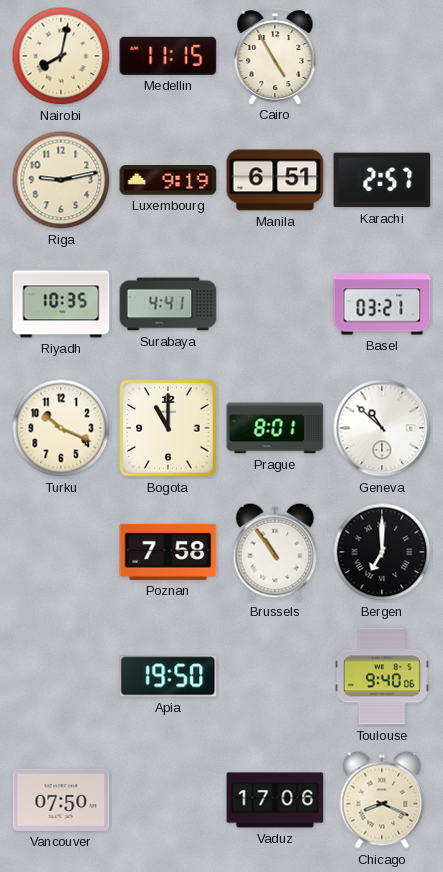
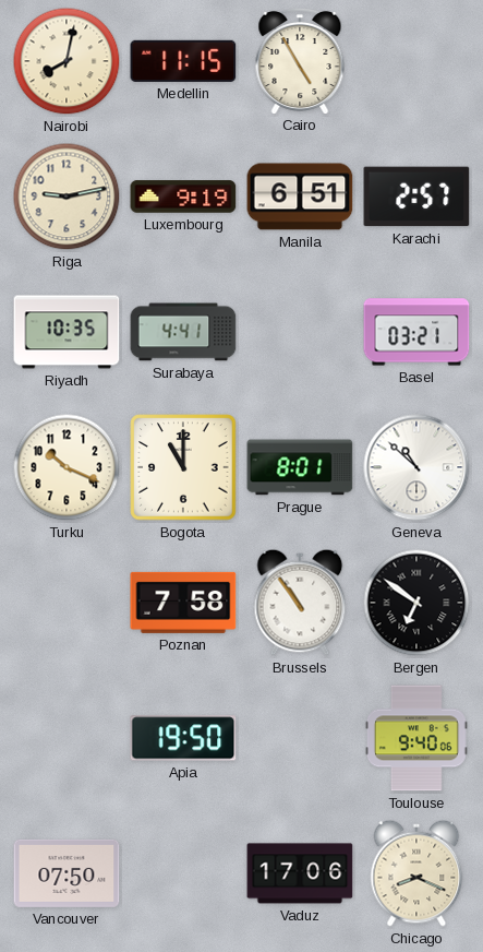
Bergen: 7:00 -> 6:51
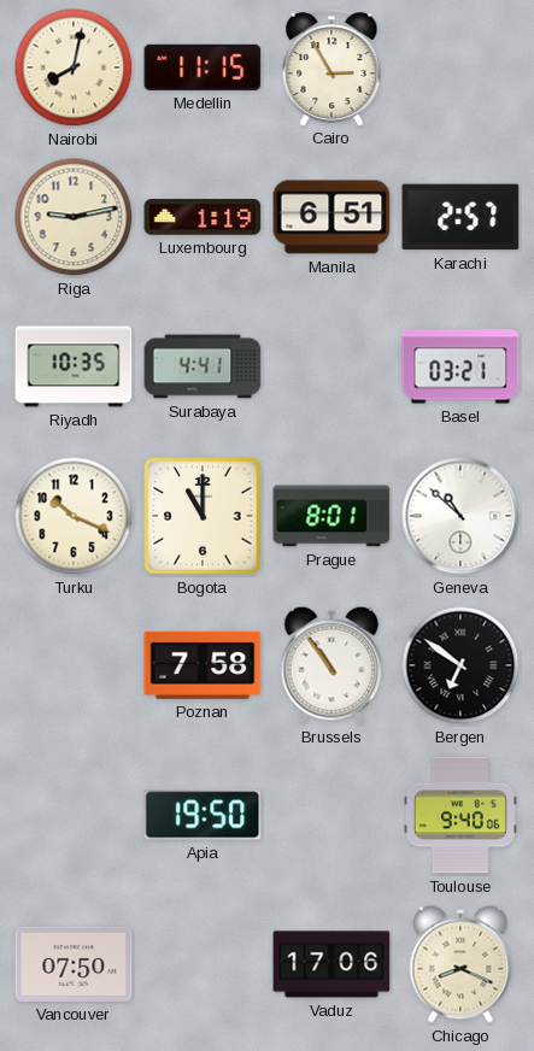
Cairo: 4:55 -> 2:55
Luxembourg: 9:19 -> 1:19
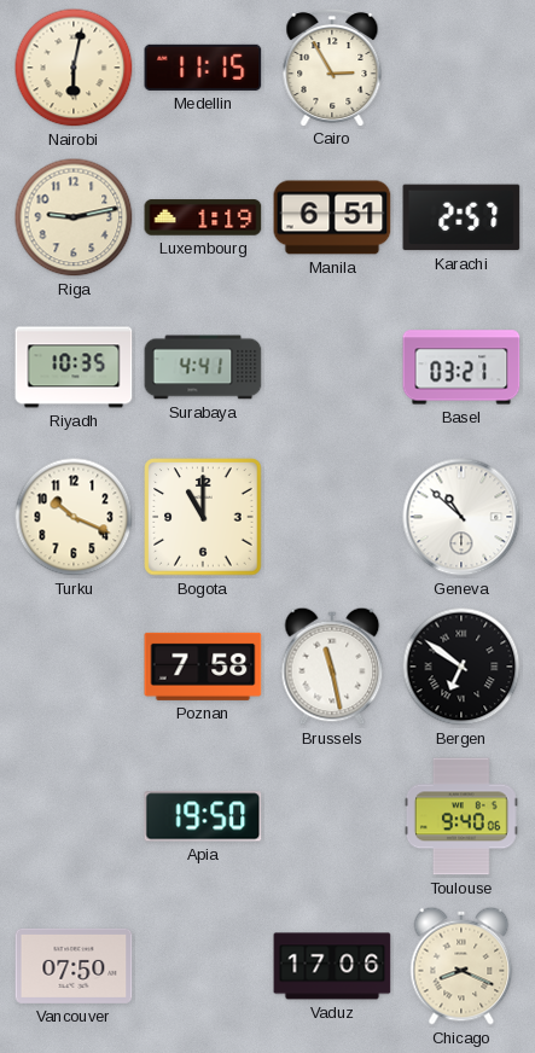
Nairobi: 8:02 -> 6:02
Prague: 8:01 -> none
Brussels: 10:54 -> 11:28
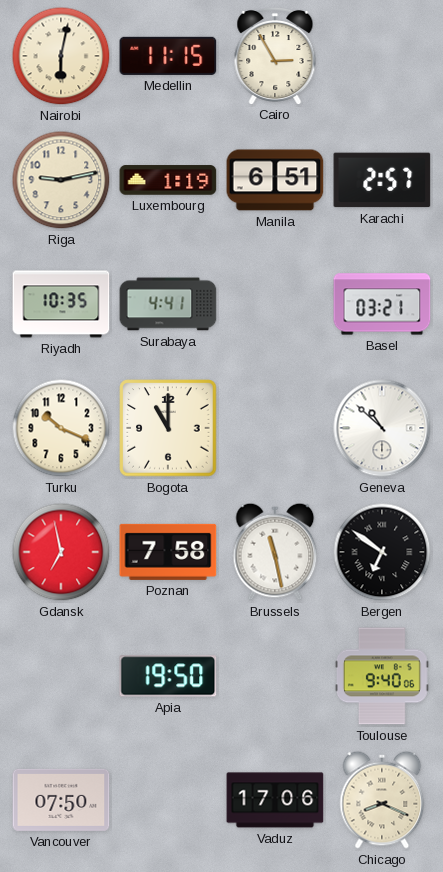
Gdansk: none -> 6:58
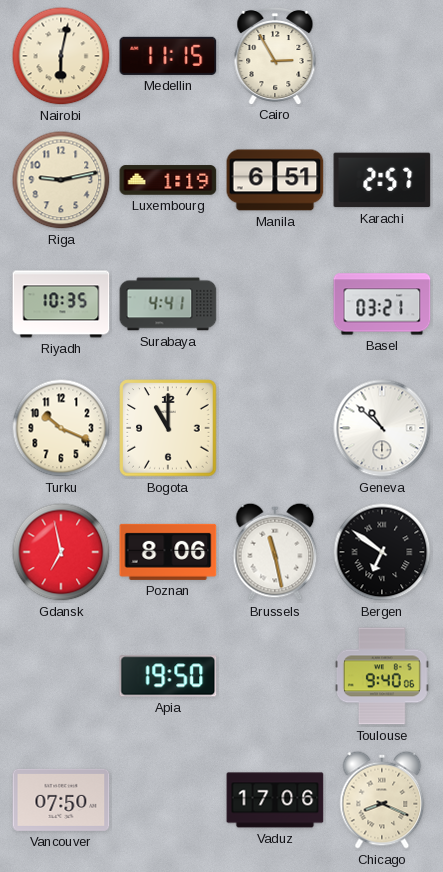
Poznan: 7:58 -> 8:06
